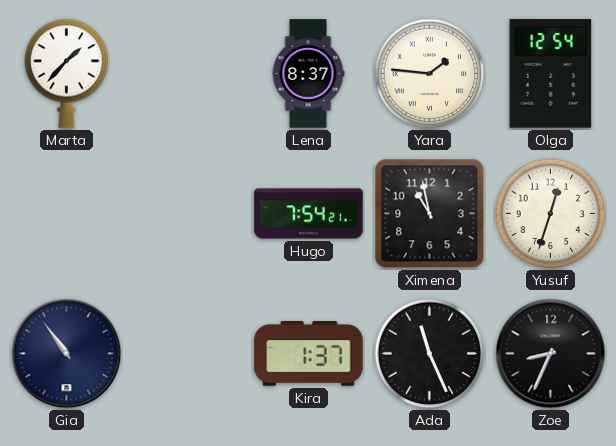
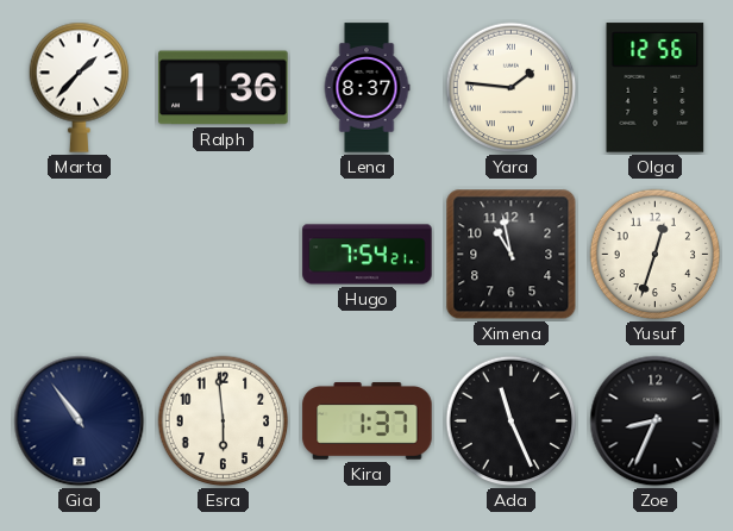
Ralph: none -> 1:36
Olga: 12:54 -> 12:56
Esra: none -> 5:59
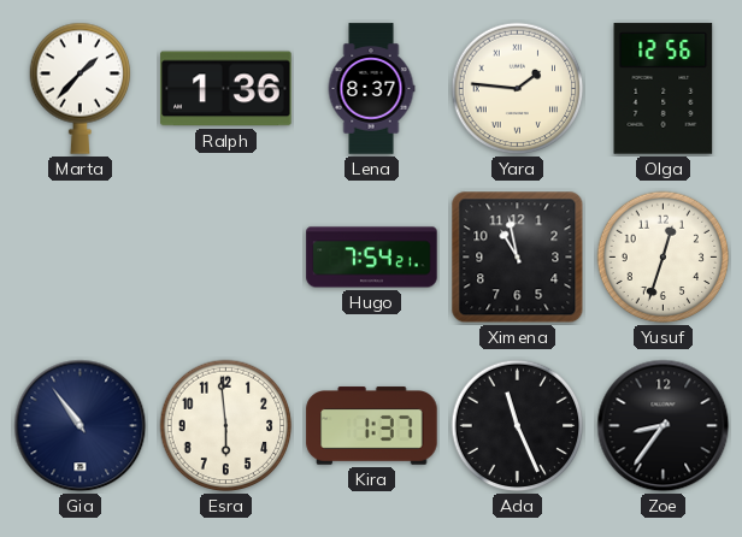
Zoe: 8:34 -> 8:36
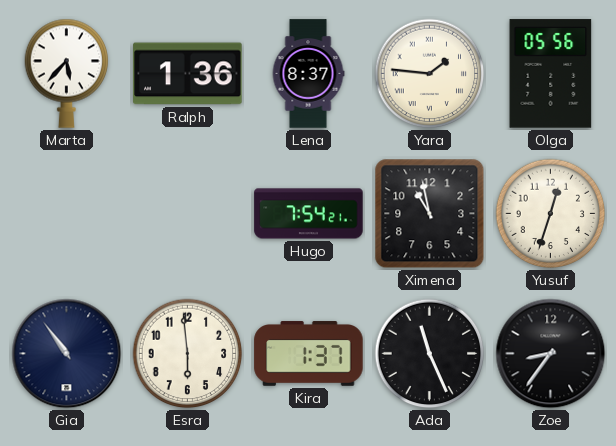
Marta: 1:37 -> 5:37
Olga: 12:56 -> 05:56
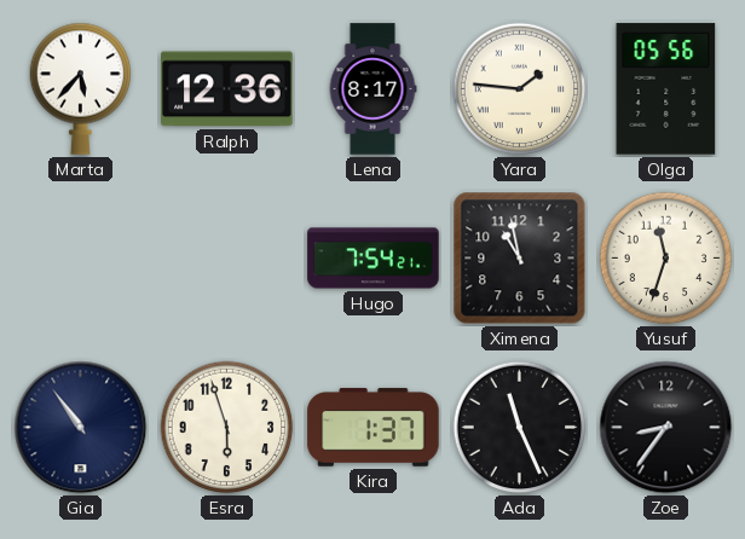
Ralph: 1:36 -> 12:36
Lena: 8:37 -> 8:17
Yusuf: 12:33 -> 11:33
Esra: 5:59 -> 5:57
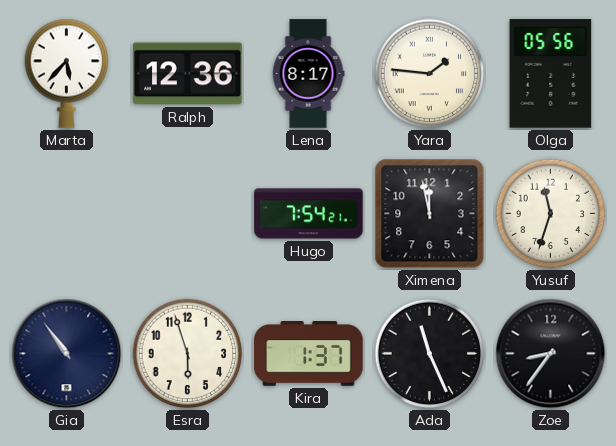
Ximena: 10:58 -> 11:58
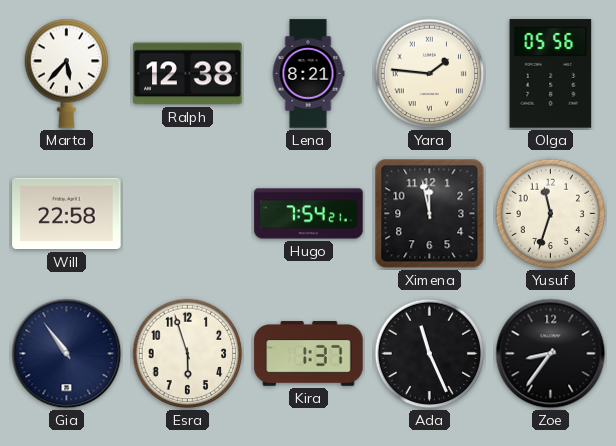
Ralph: 12:36 -> 12:38
Lena: 8:17 -> 8:21
Will: none -> 22:58
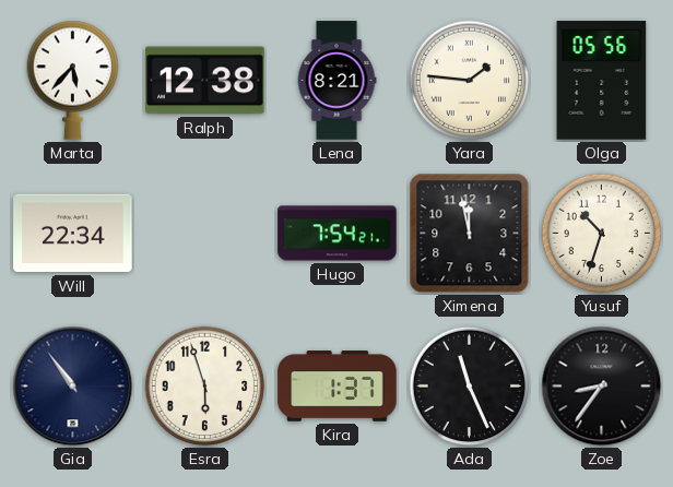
Will: 22:58 -> 22:34
Yusuf: 11:33 -> 10:33
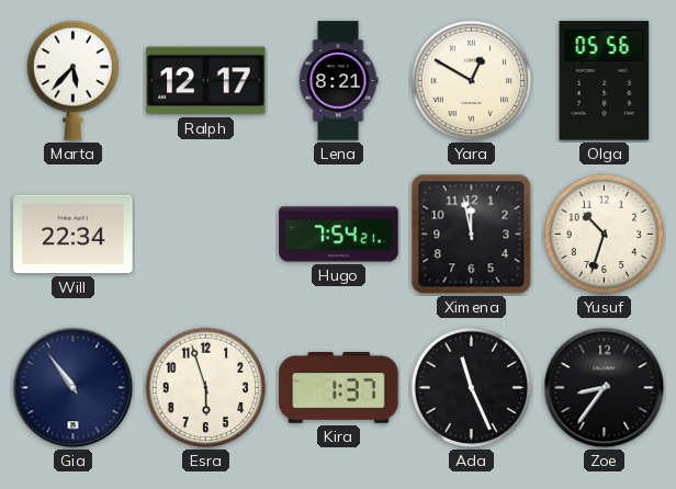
Ralph: 12:38 -> 12:17
Yara: 1:46 -> 12:50
